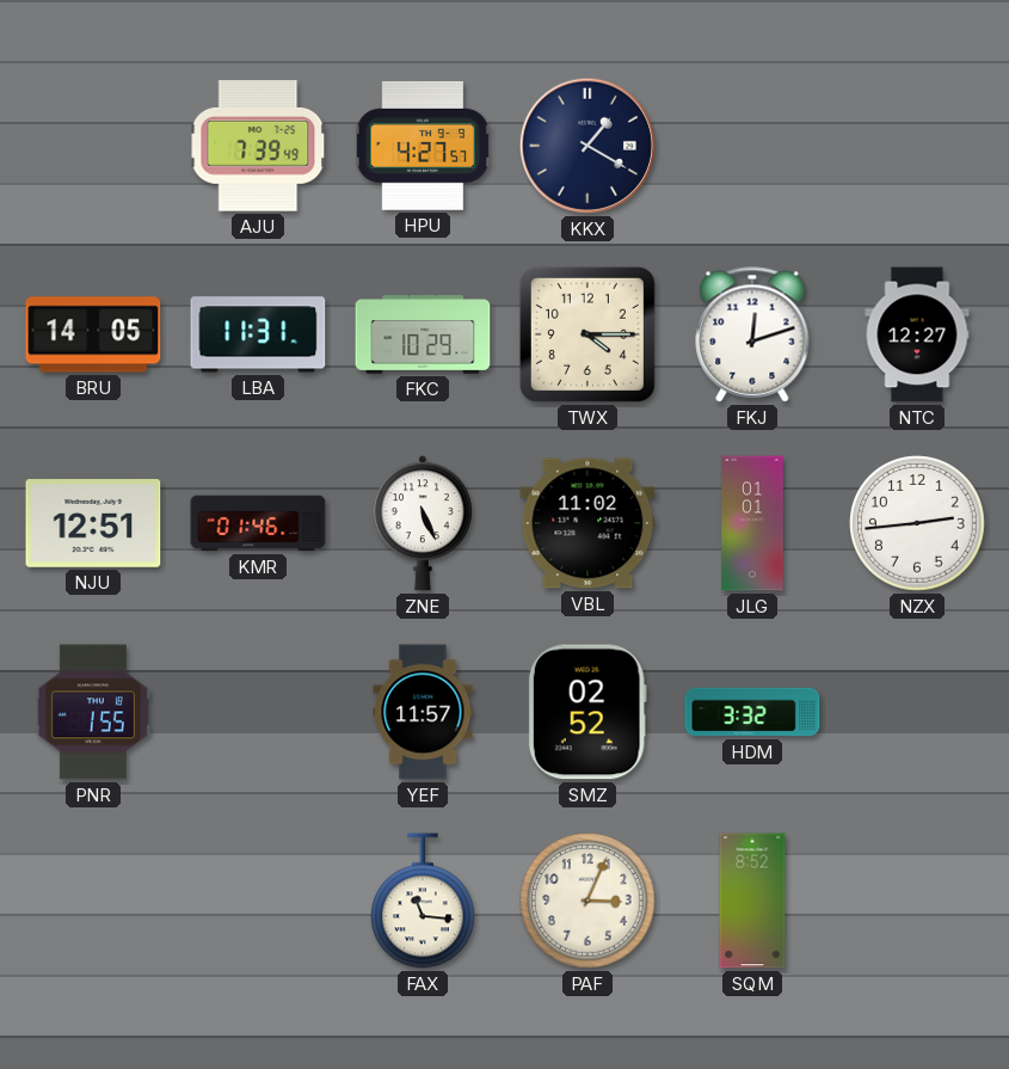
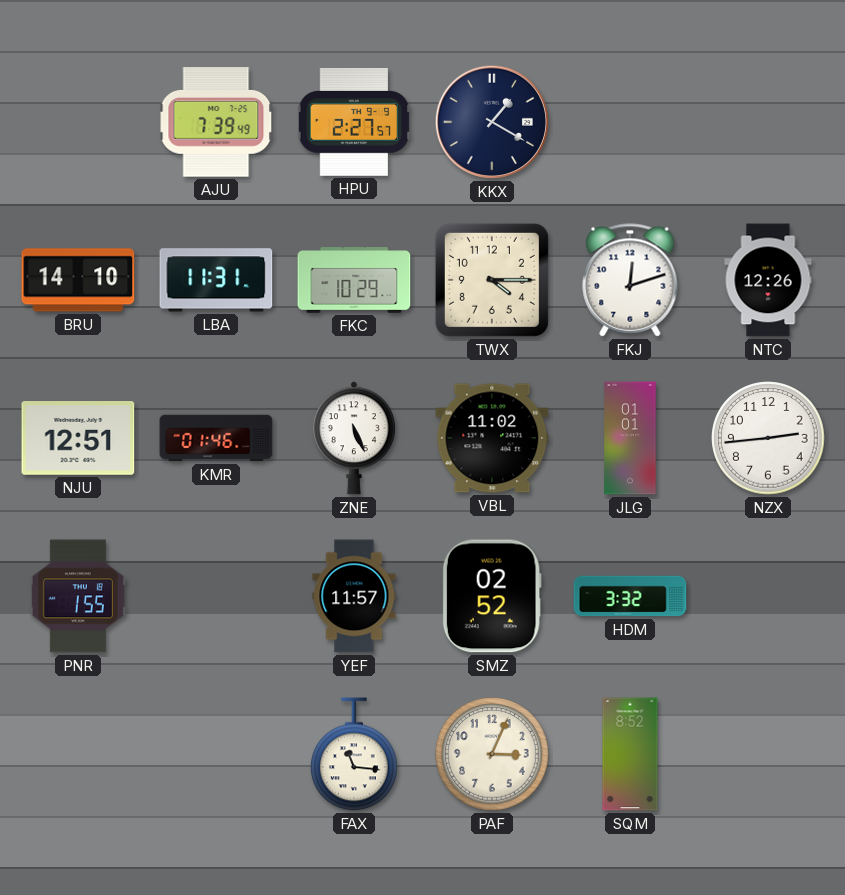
HPU: 4:27 -> 2:27
BRU: 14:05 -> 14:10
NTC: 12:27 -> 12:26
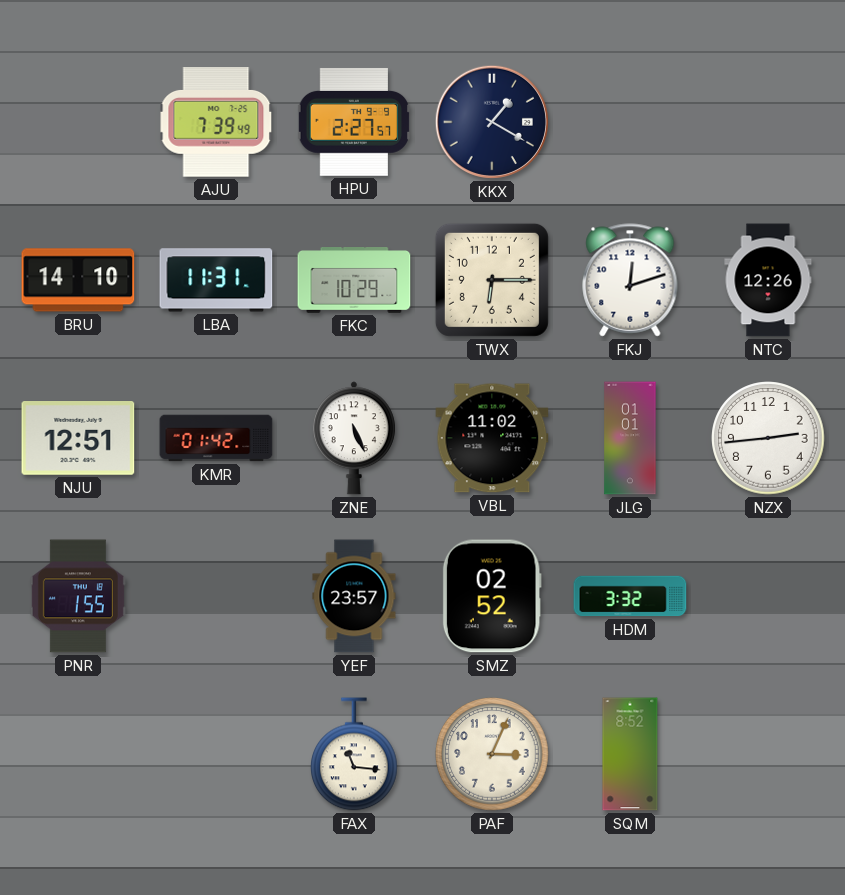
TWX: 4:15 -> 6:15
KMR: 01:46 -> 01:42
YEF: 11:57 -> 23:57
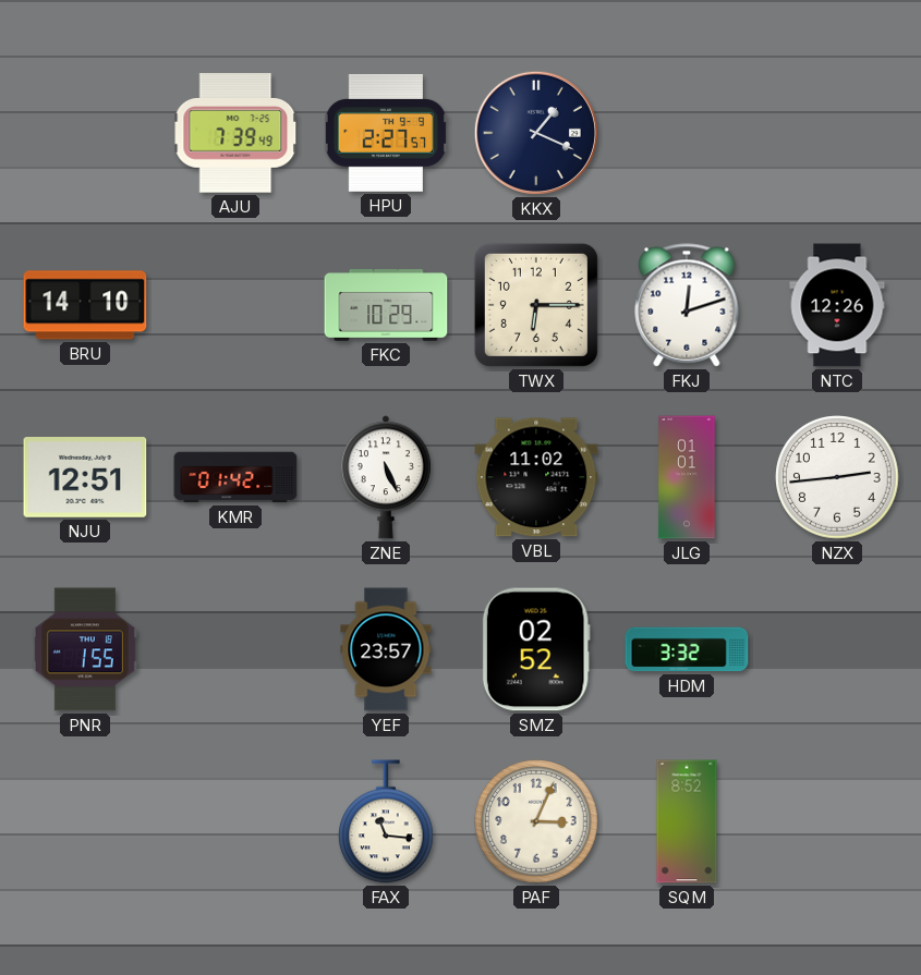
KKX: 1:20 -> 1:19
LBA: 11:31 -> none
